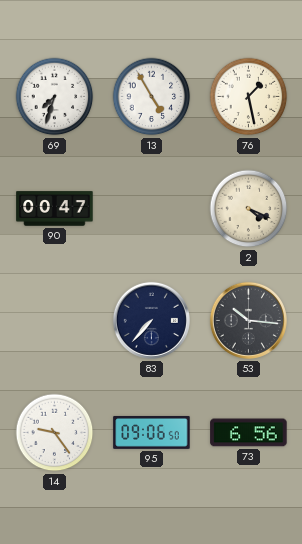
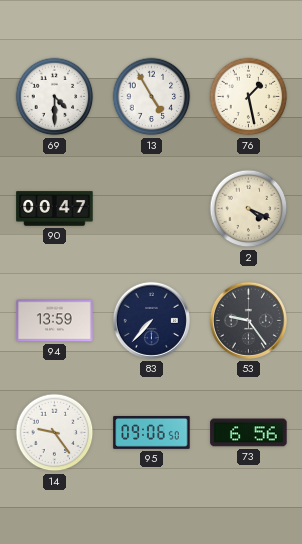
69: 7:33 -> 4:30
94: none -> 13:59
53: 10:16 -> 9:24
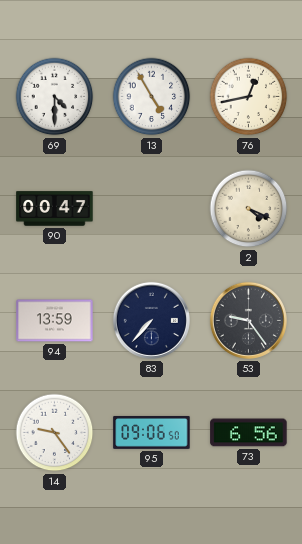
76: 1:28 -> 12:43
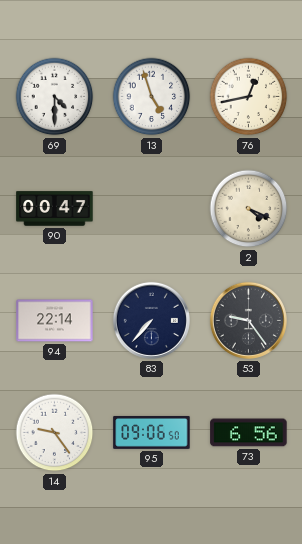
13: 4:55 -> 4:57
94: 13:59 -> 22:14
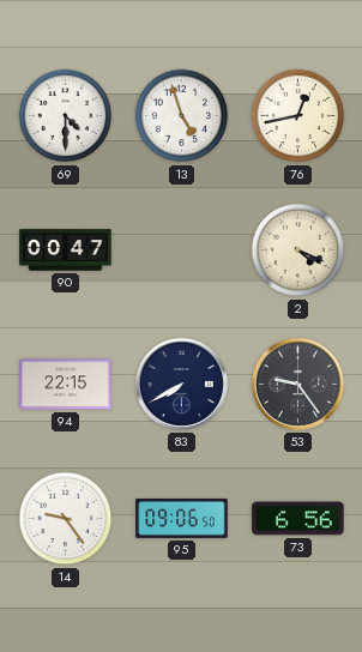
94: 22:14 -> 22:15
83: 7:37 -> 7:40
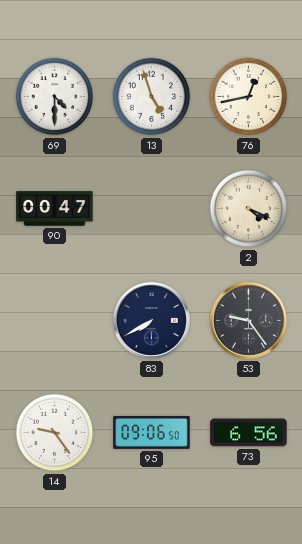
94: 22:15 -> none
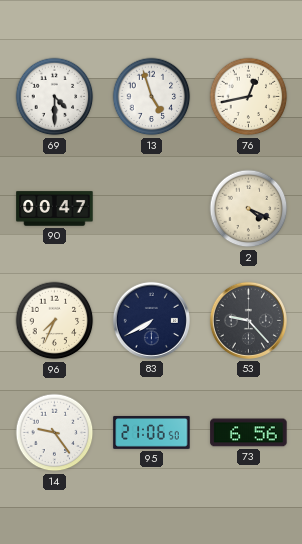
96: none -> 7:34
53: 9:24 -> 9:23
95: 09:06 -> 21:06
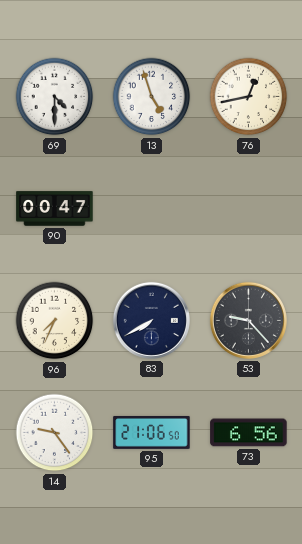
2: 4:19 -> none
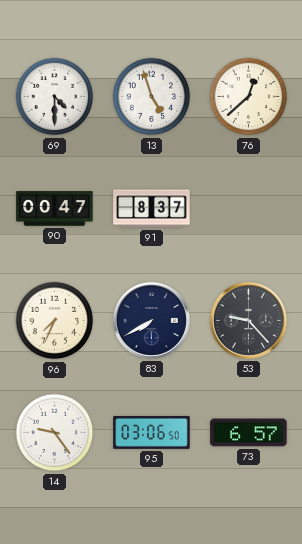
76: 12:43 -> 12:38
91: none -> 8:37
95: 21:06 -> 03:06
73: 6:56 -> 6:57
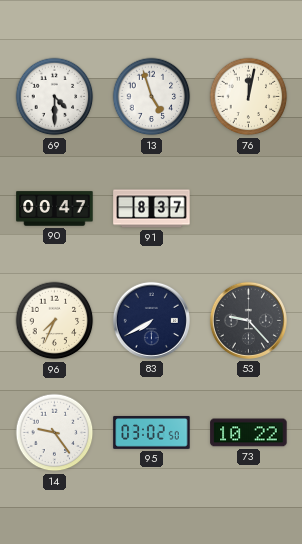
76: 12:38 -> 12:02
95: 03:06 -> 03:02
73: 6:57 -> 10:22
